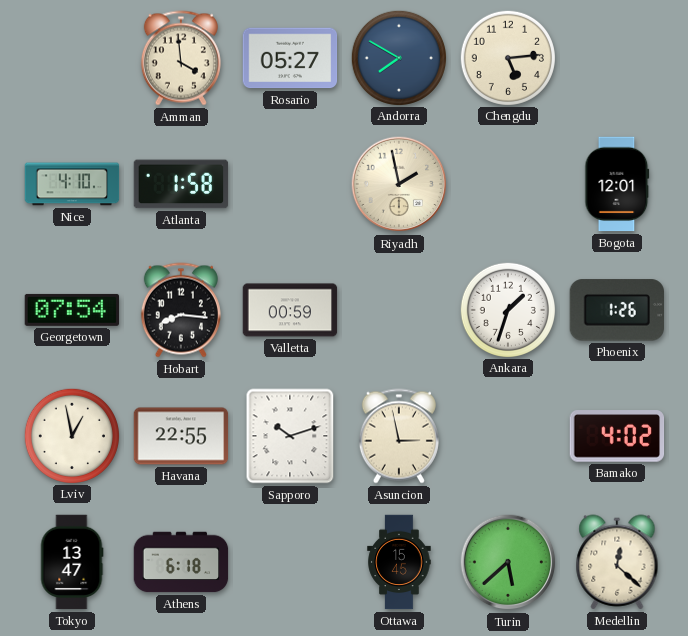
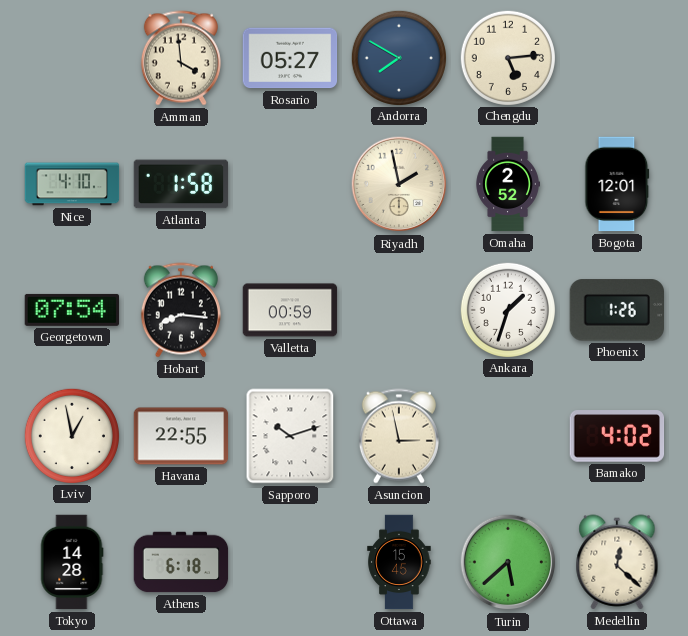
Omaha: none -> 2:52
Tokyo: 13:47 -> 14:28
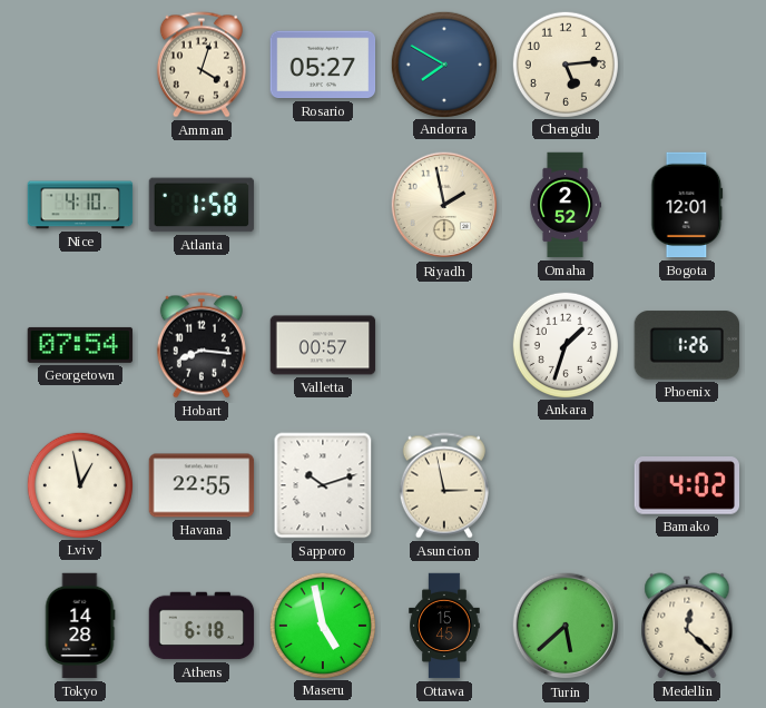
Amman: 3:59 -> 4:03
Valletta: 00:59 -> 00:57
Maseru: none -> 4:58
